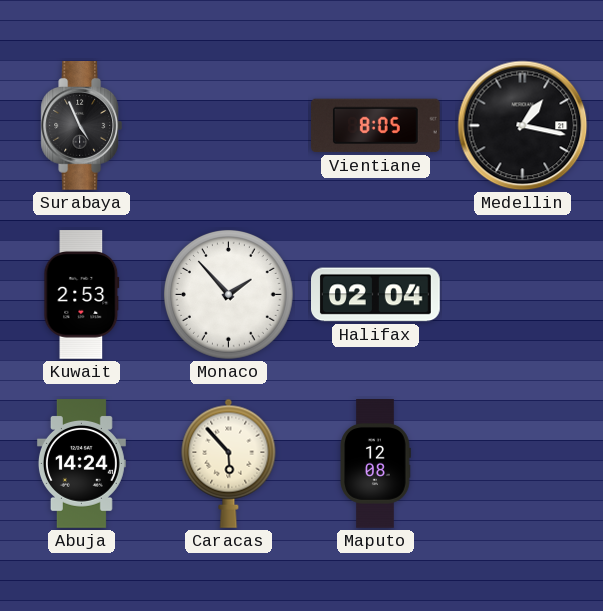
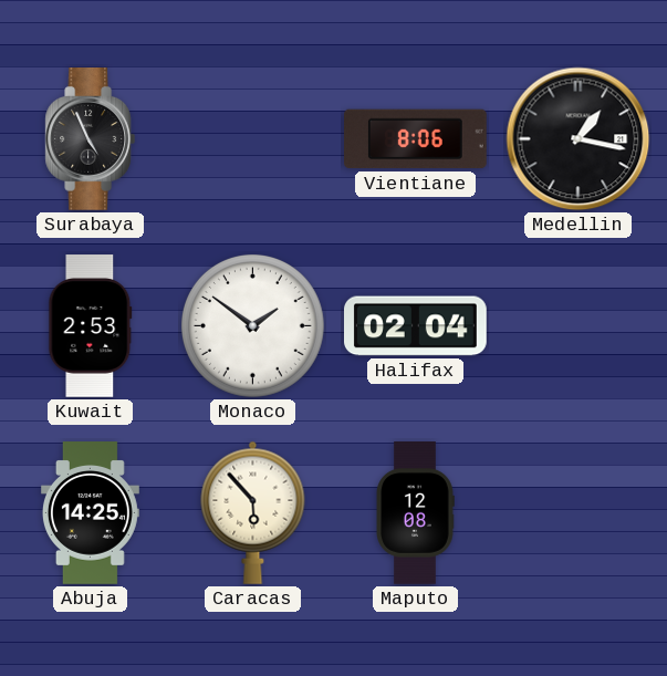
Vientiane: 8:05 -> 8:06
Monaco: 1:53 -> 1:51
Abuja: 14:24 -> 14:25
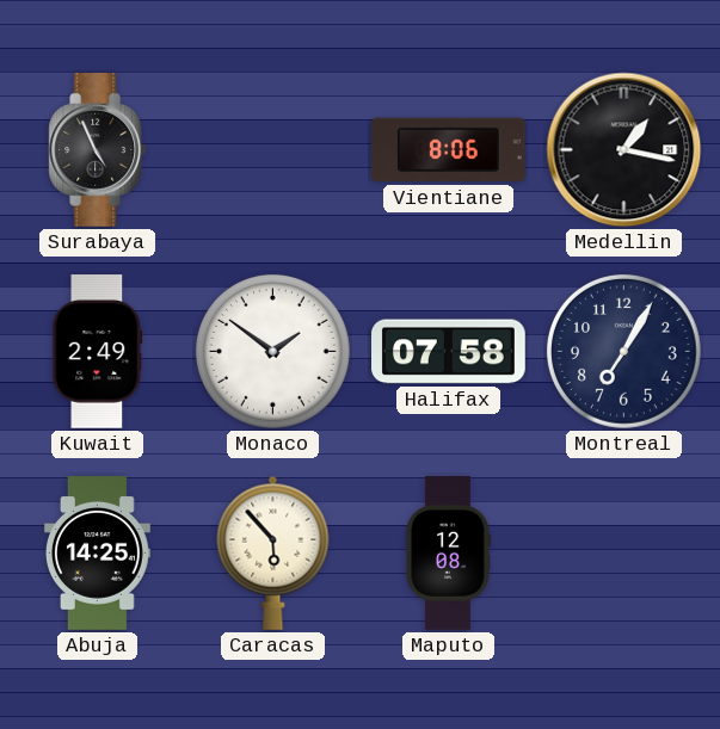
Kuwait: 2:53 -> 2:49
Halifax: 02:04 -> 07:58
Montreal: none -> 7:05
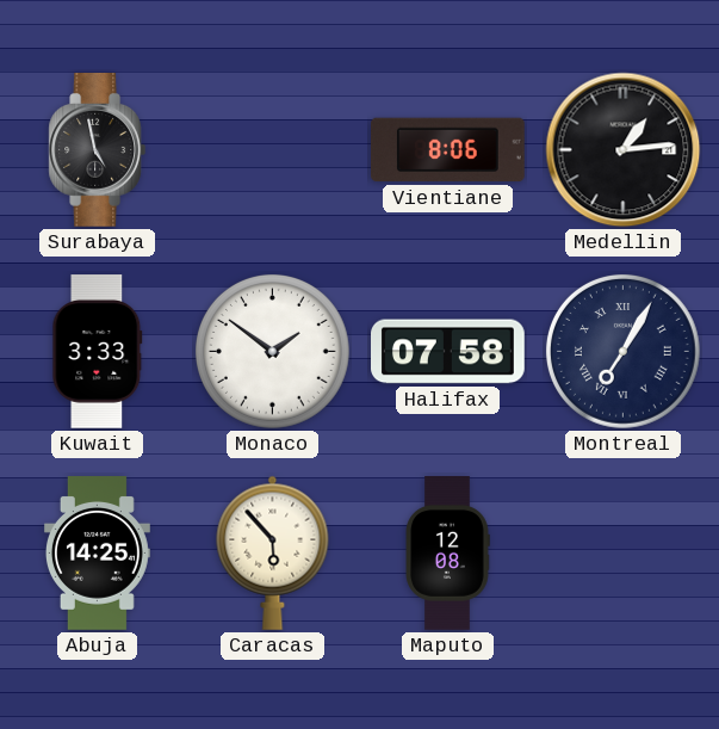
Surabaya: 4:56 -> 4:58
Medellin: 1:17 -> 1:14
Kuwait: 2:49 -> 3:33
Montreal numerals: Arabic -> Roman
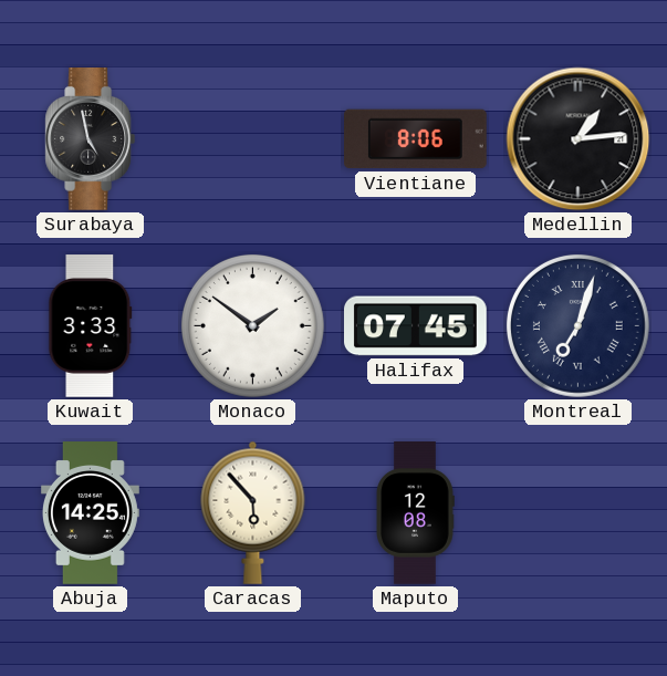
Halifax: 07:58 -> 07:45
Montreal: 7:05 -> 7:03
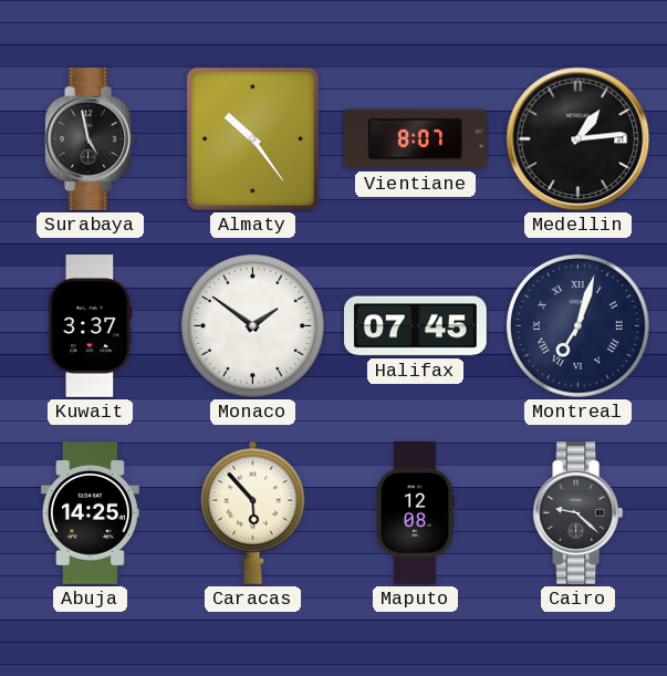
Almaty: none -> 10:24
Vientiane: 8:06 -> 8:07
Kuwait: 3:33 -> 3:37
Cairo: none -> 9:22
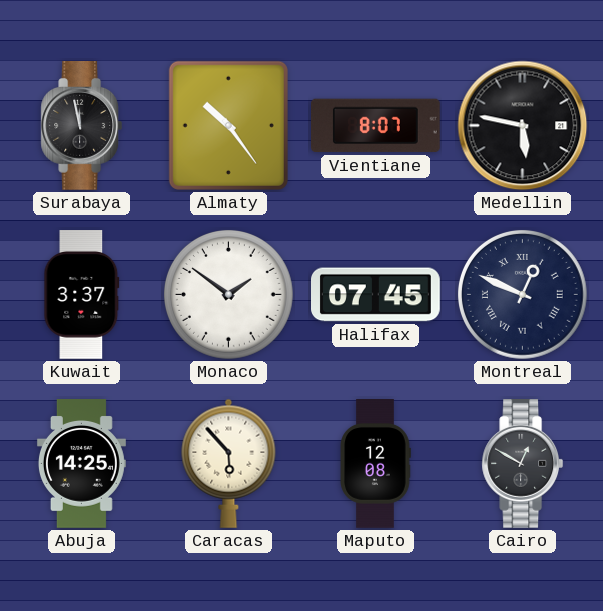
Surabaya: 4:58 -> 11:58
Medellin: 1:14 -> 5:47
Montreal: 7:03 -> 12:49
Cairo: 9:22 -> 12:50
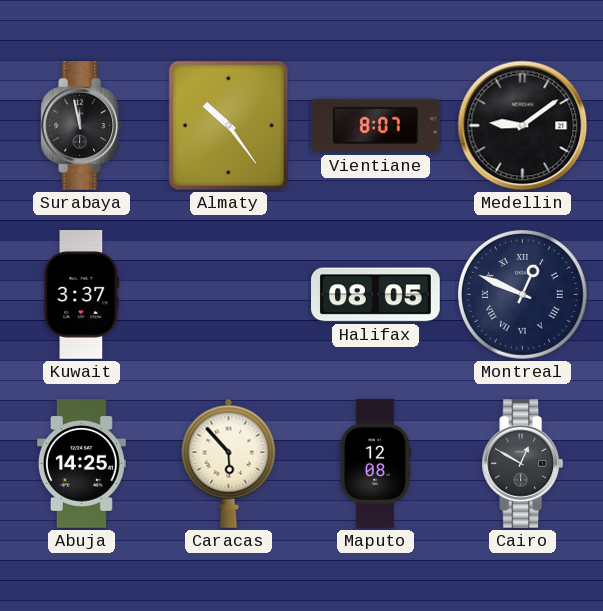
Medellin: 5:47 -> 9:09
Monaco: 1:51 -> none
Halifax: 07:45 -> 08:05
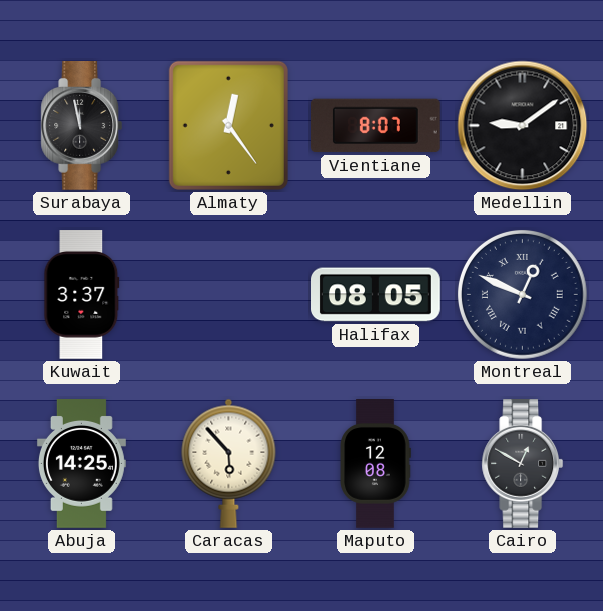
Almaty: 10:24 -> 12:24
